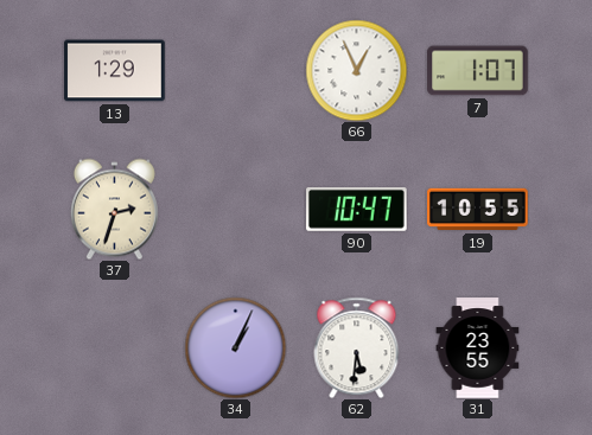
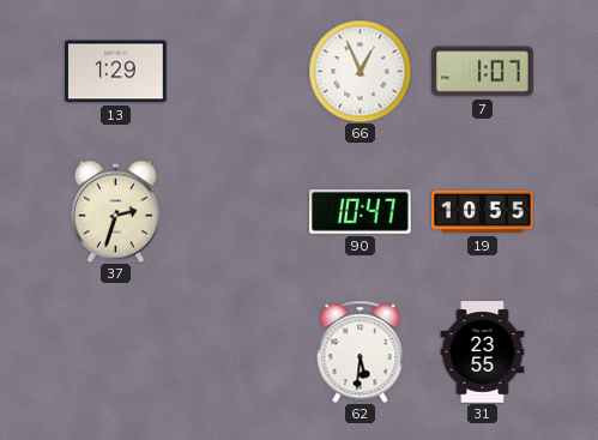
34: 1:04 -> none
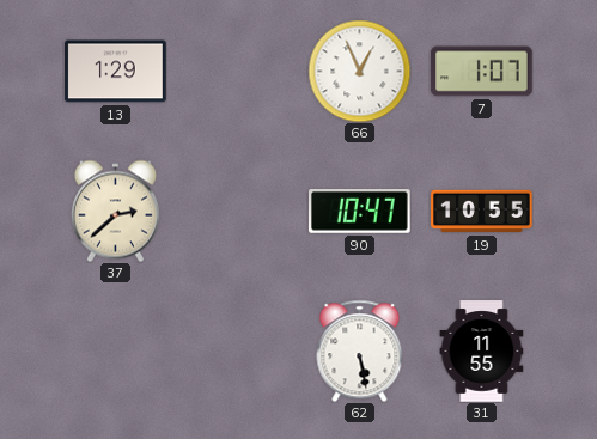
37: 2:33 -> 2:38
62: 5:31 -> 5:28
31: 23:55 -> 11:55
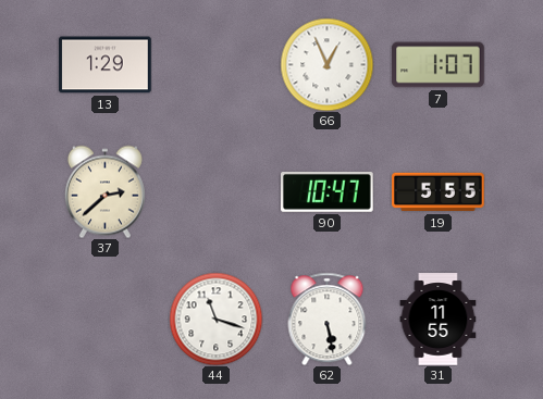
19: 10:55 -> 5:55
44: none -> 11:18
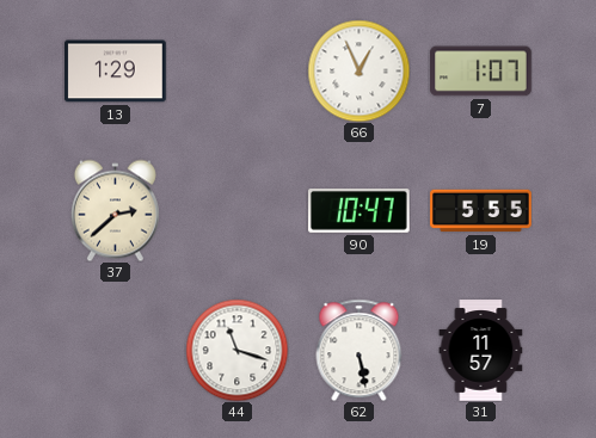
31: 11:55 -> 11:57
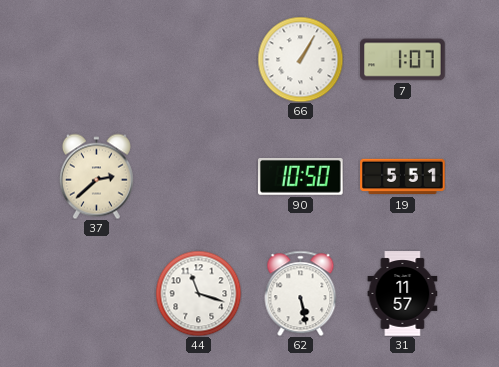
13: 1:29 -> none
66: 12:56 -> 1:05
90: 10:47 -> 10:50
19: 5:55 -> 5:51
